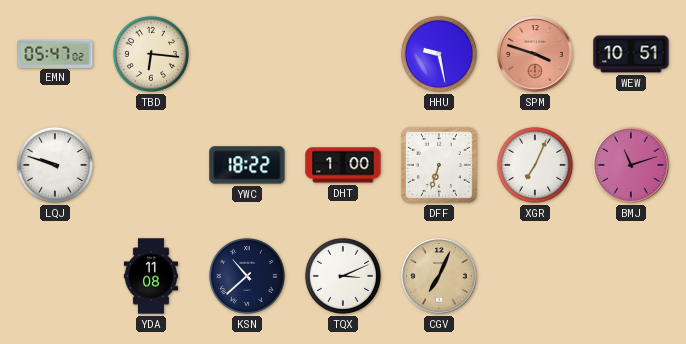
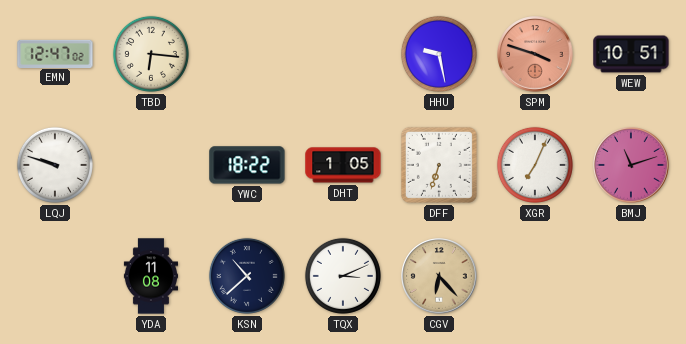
EMN: 05:47 -> 12:47
DHT: 1:00 -> 1:05
CGV: 7:04 -> 6:23
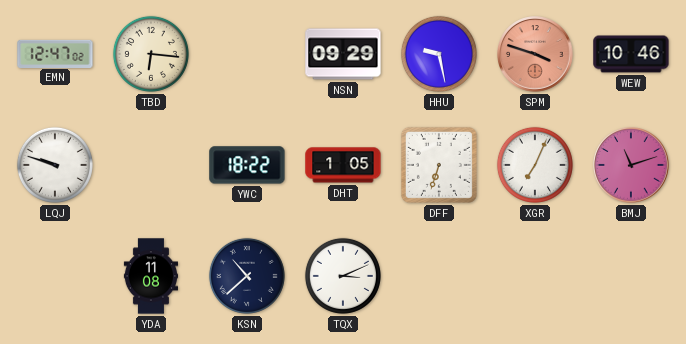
NSN: none -> 09:29
WEW: 10:51 -> 10:46
CGV: 6:23 -> none
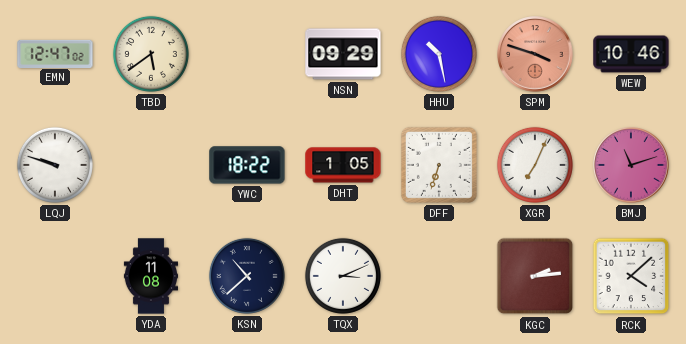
TBD: 6:16 -> 5:39
HHU: 9:28 -> 10:28
KGC: none -> 2:14
RCK: none -> 4:08
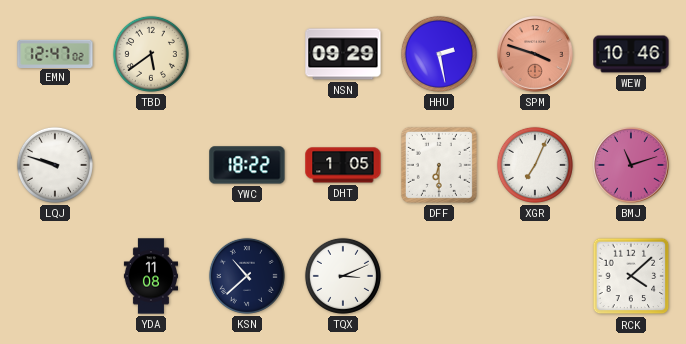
HHU: 10:28 -> 2:28
DFF: 6:33 -> 6:30
KGC: 2:14 -> none
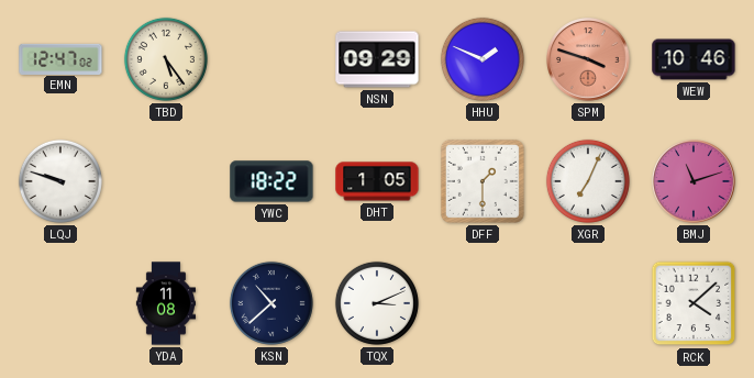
TBD: 5:39 -> 5:24
HHU: 2:28 -> 1:49
DFF: 6:30 -> 1:30
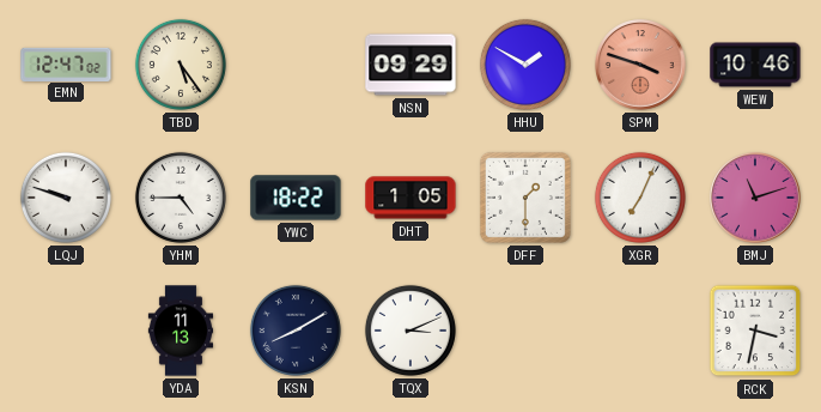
HHU: 1:49 -> 1:50
YHM: none -> 4:45
YDA: 11:08 -> 11:13
KSN: 10:38 -> 8:10
RCK: 4:08 -> 3:32
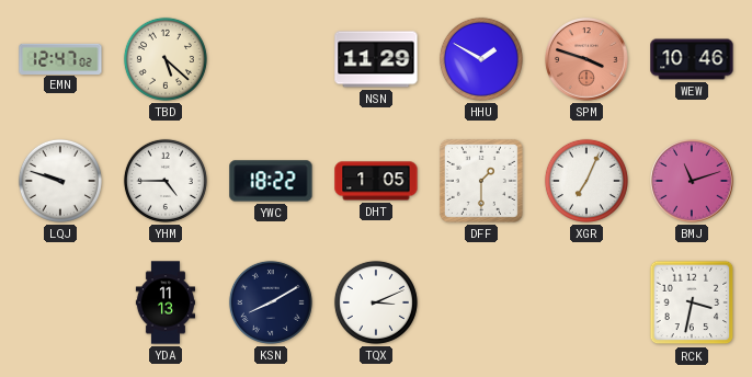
TBD: 5:24 -> 5:22
NSN: 09:29 -> 11:29
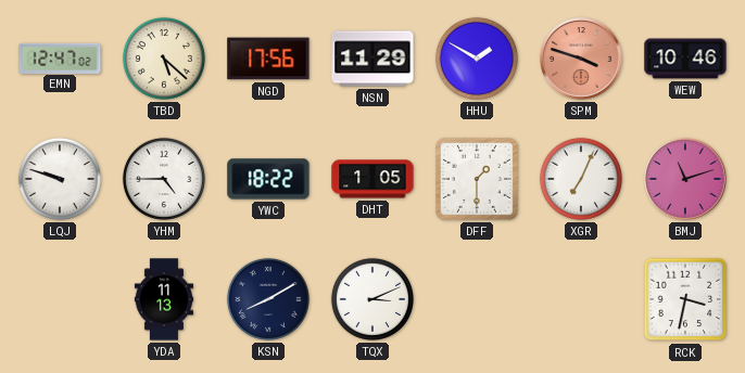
NGD: none -> 17:56
